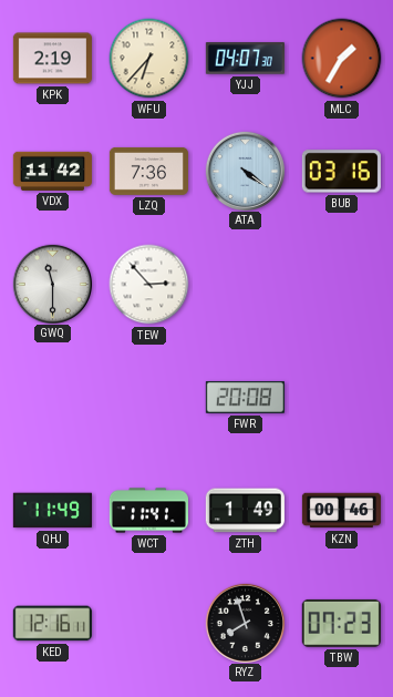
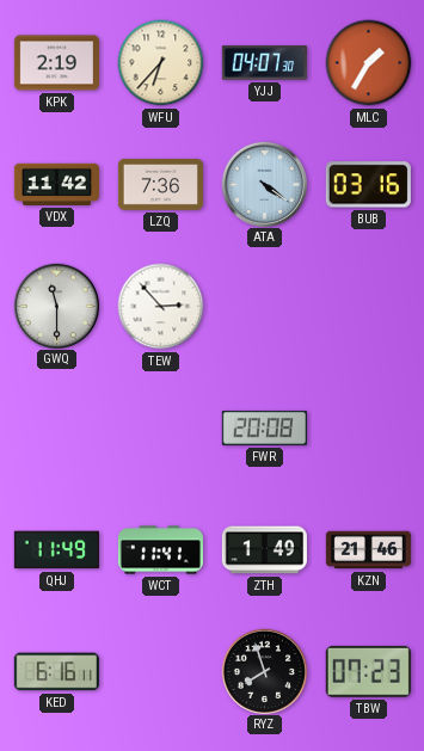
KZN: 00:46 -> 21:46
KED: 12:16 -> 6:16
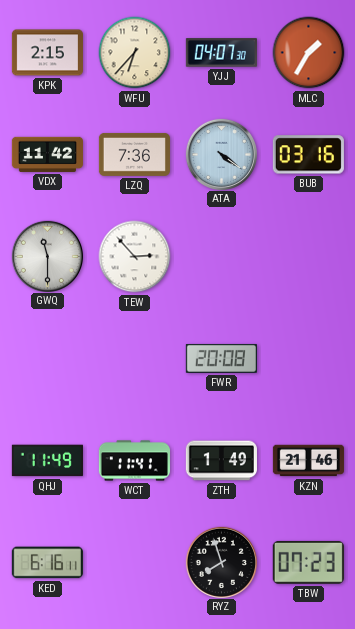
KPK: 2:19 -> 2:15
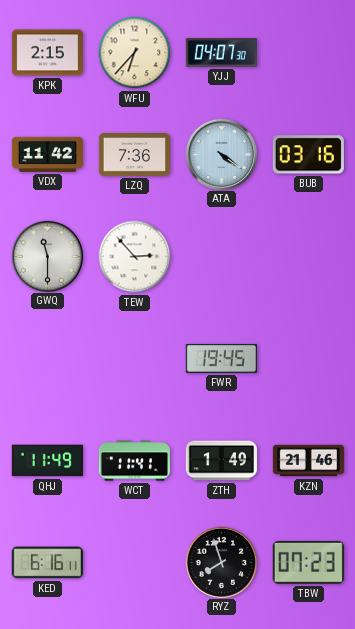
MLC: 1:35 -> none
FWR: 20:08 -> 19:45
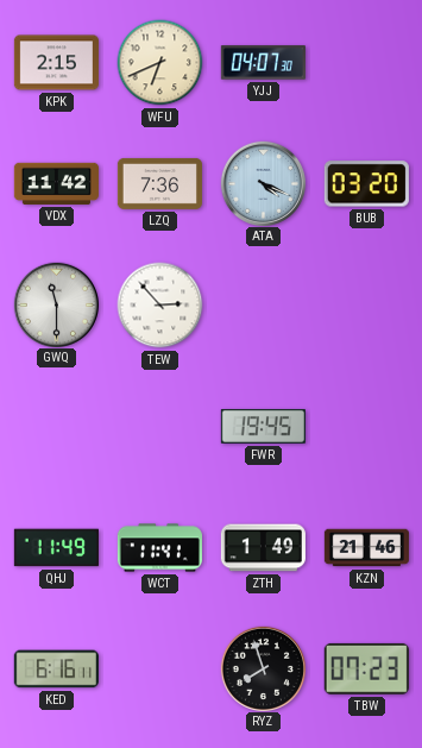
WFU: 6:37 -> 6:41
ATA: 4:21 -> 4:19
BUB: 03:16 -> 03:20
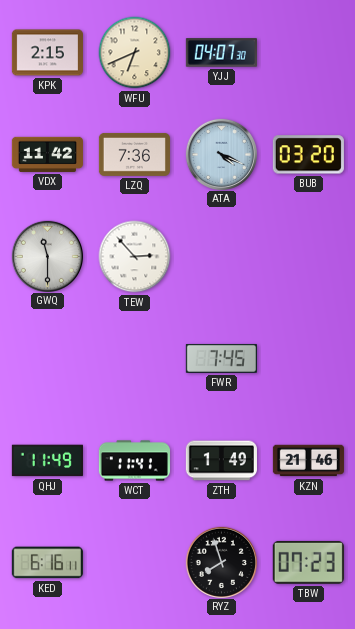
FWR: 19:45 -> 7:45
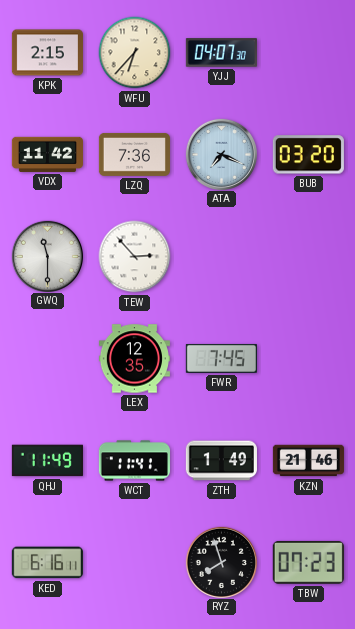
WFU: 6:41 -> 6:37
ATA: 4:19 -> 7:19
LEX: none -> 12:35
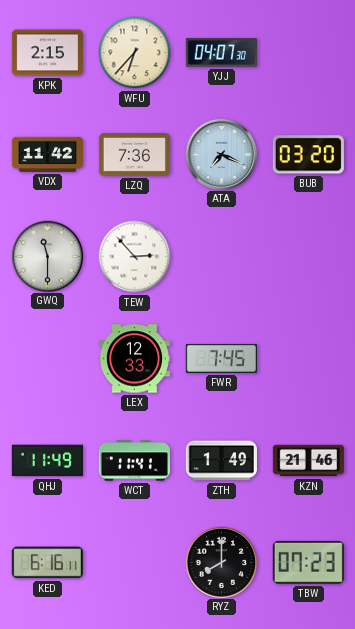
LEX: 12:35 -> 12:33
RYZ: 7:57 -> 8:00
